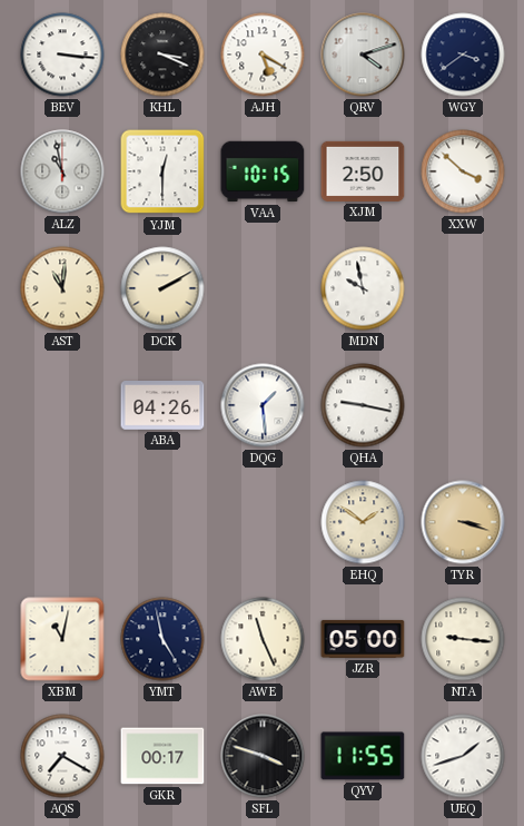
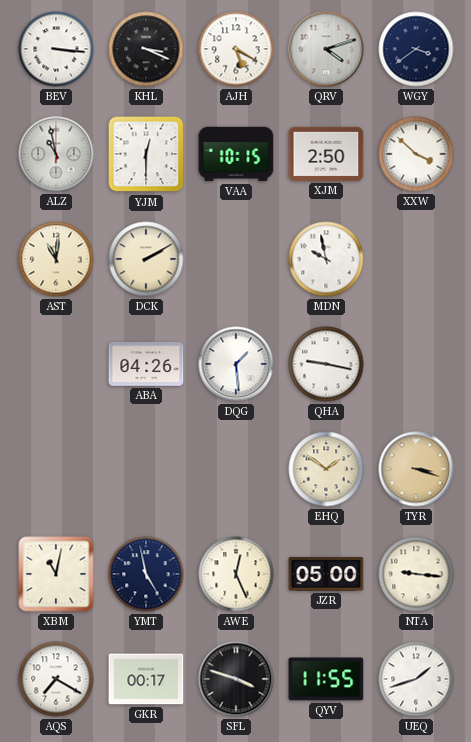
AWE: 11:26 -> 12:26
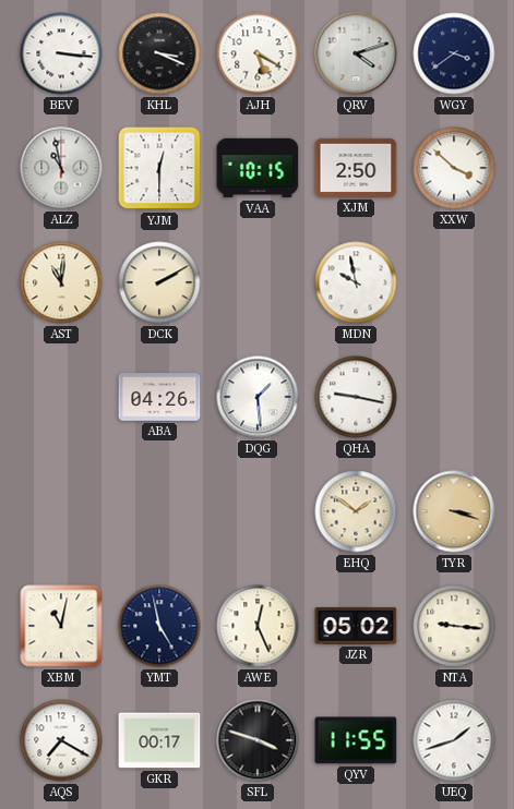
JZR: 05:00 -> 05:02
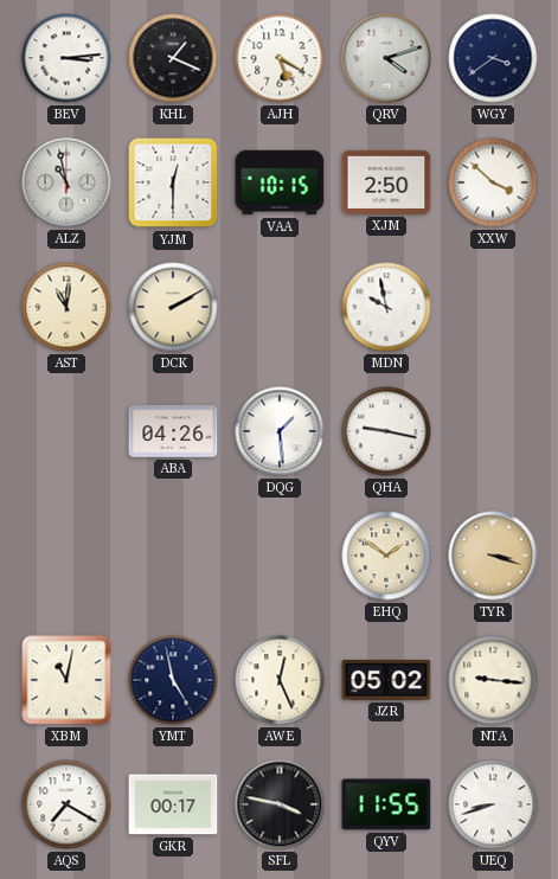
BEV: 3:16 -> 3:14
KHL: 3:19 -> 1:19
SFL: 3:48 -> 3:47
UEQ: 1:42 -> 8:42
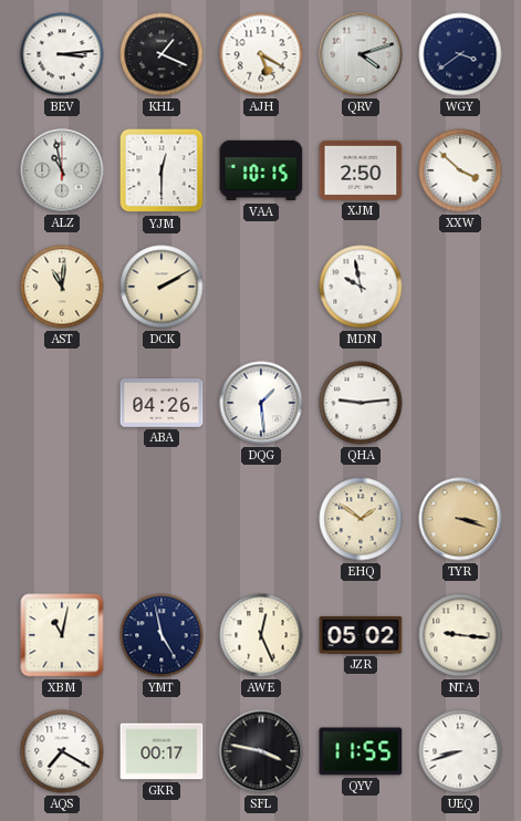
QHA: 9:17 -> 9:14
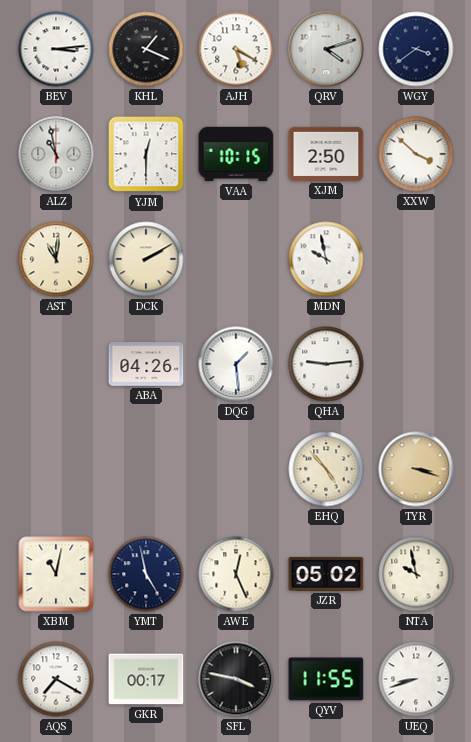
EHQ: 1:51 -> 4:53
NTA: 9:16 -> 9:58
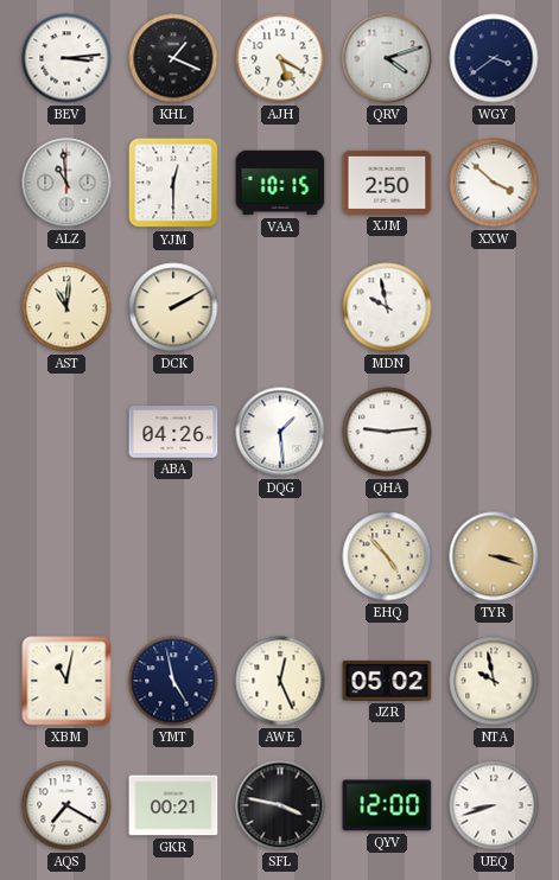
ALZ: 10:58 -> 10:59
GKR: 00:17 -> 00:21
QYV: 11:55 -> 12:00
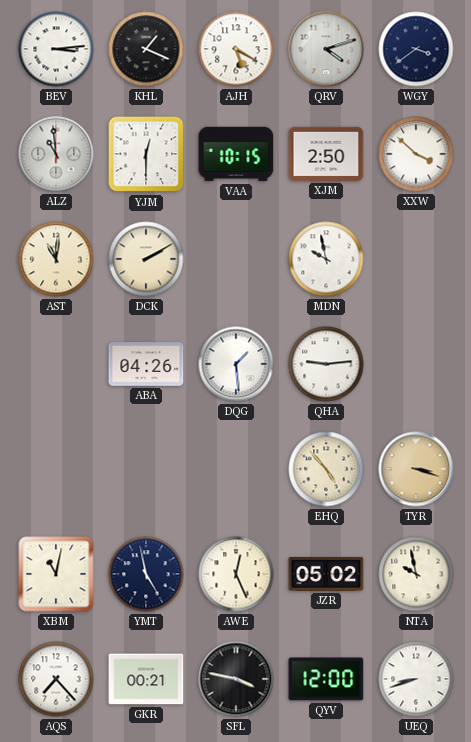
AQS: 7:20 -> 7:23
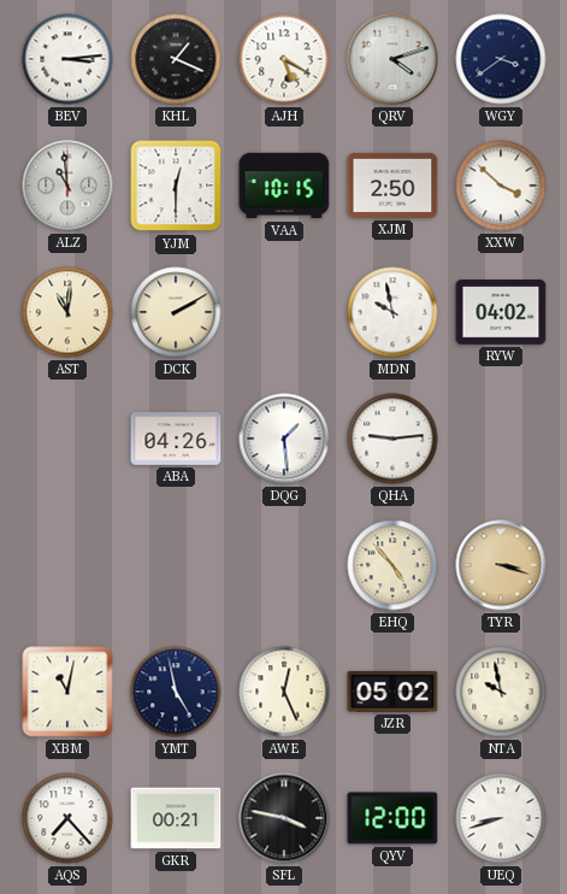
RYW: none -> 04:02
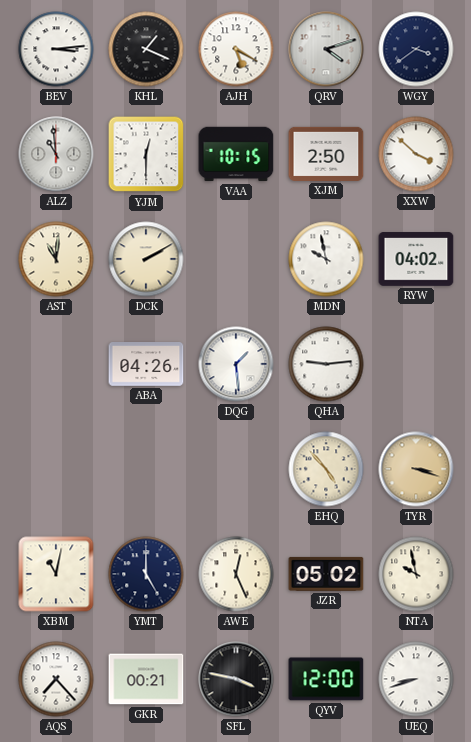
YMT: 4:58 -> 5:00
